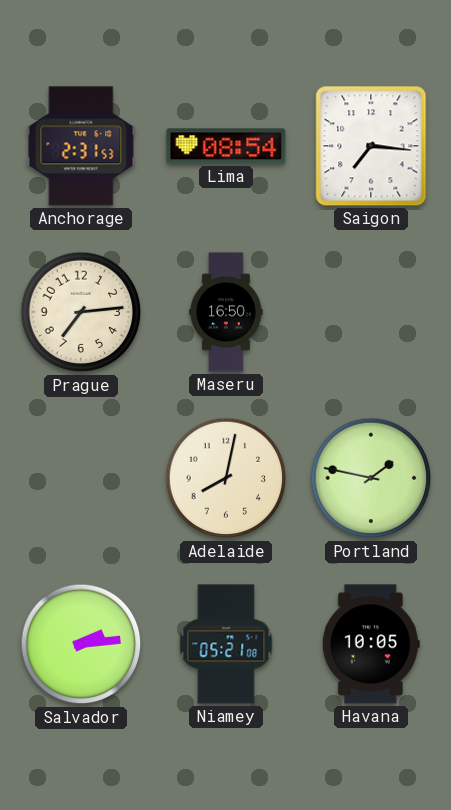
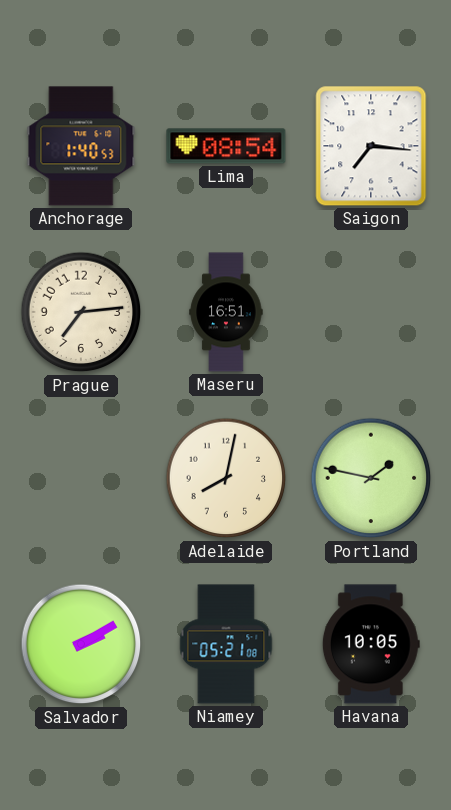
Anchorage: 2:31 -> 1:40
Maseru: 16:50 -> 16:51
Salvador: 2:14 -> 2:10
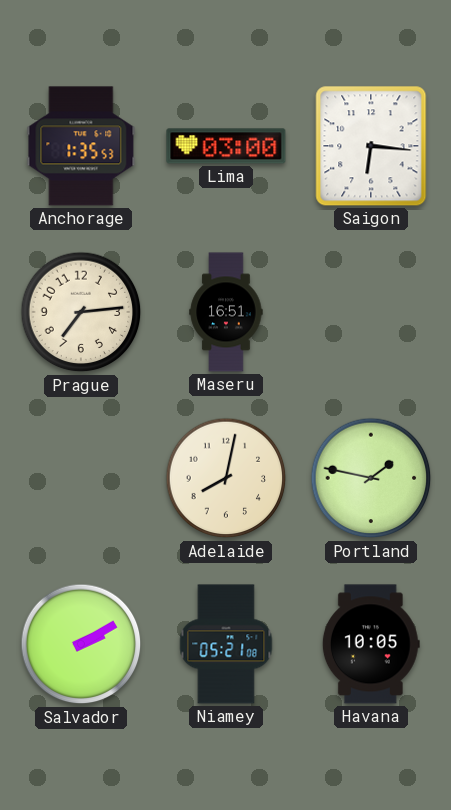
Anchorage: 1:40 -> 1:35
Lima: 08:54 -> 03:00
Saigon: 7:16 -> 6:16
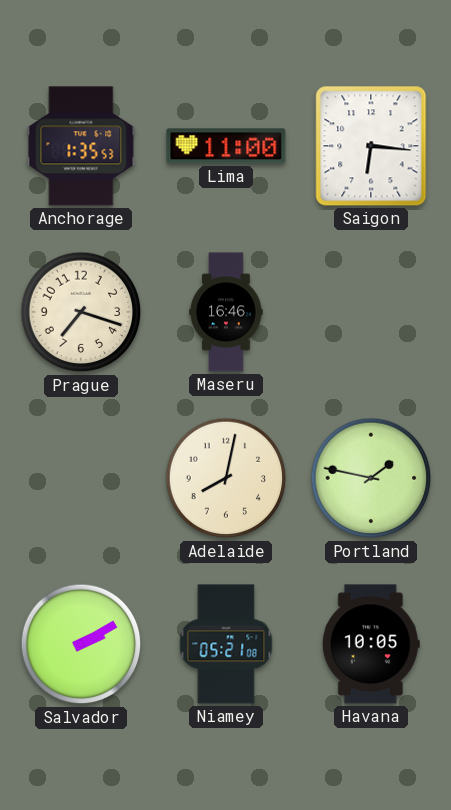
Lima: 03:00 -> 11:00
Prague: 7:14 -> 7:18
Maseru: 16:51 -> 16:46
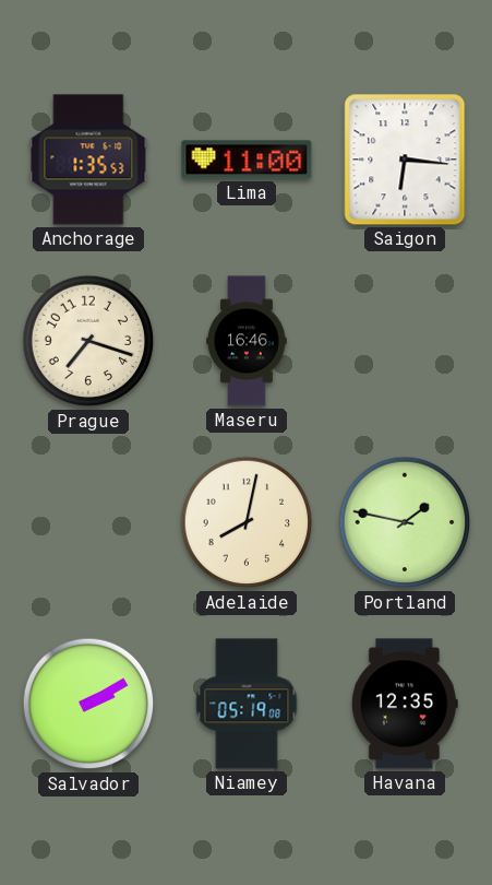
Niamey: 05:21 -> 05:19
Havana: 10:05 -> 12:35
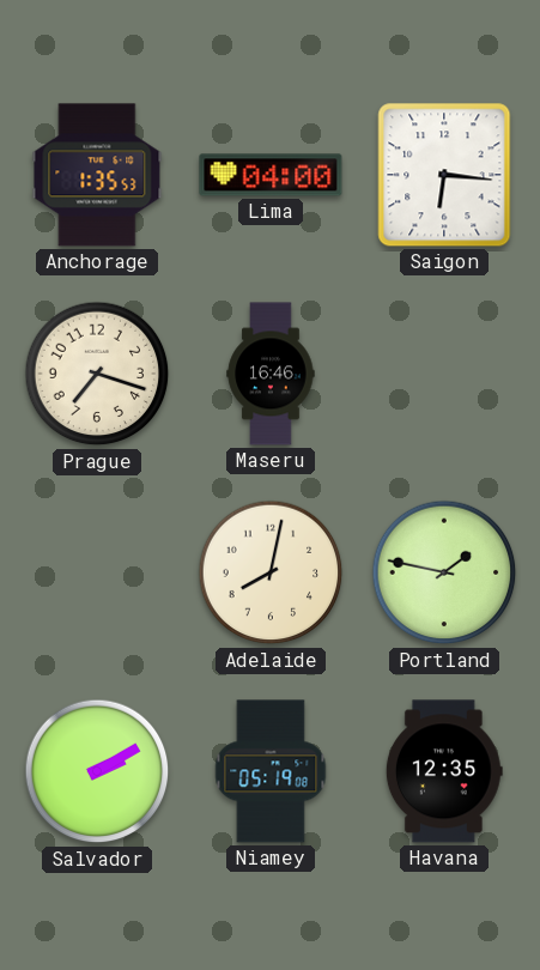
Lima: 11:00 -> 04:00
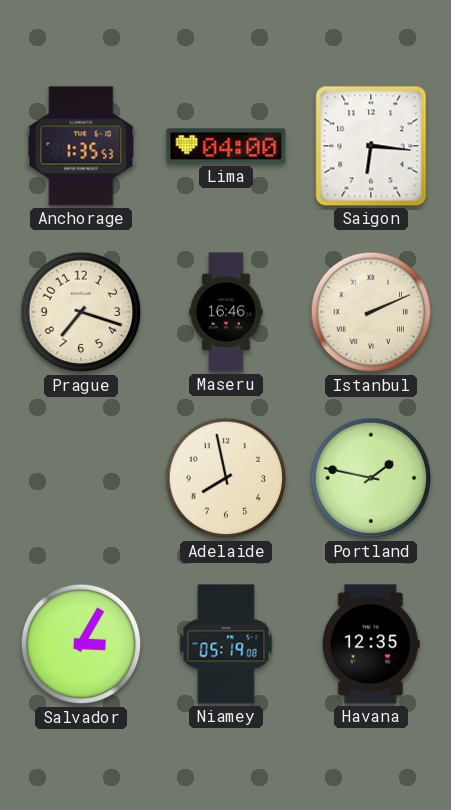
Istanbul: none -> 2:11
Adelaide: 8:02 -> 7:58
Salvador: 2:10 -> 3:05
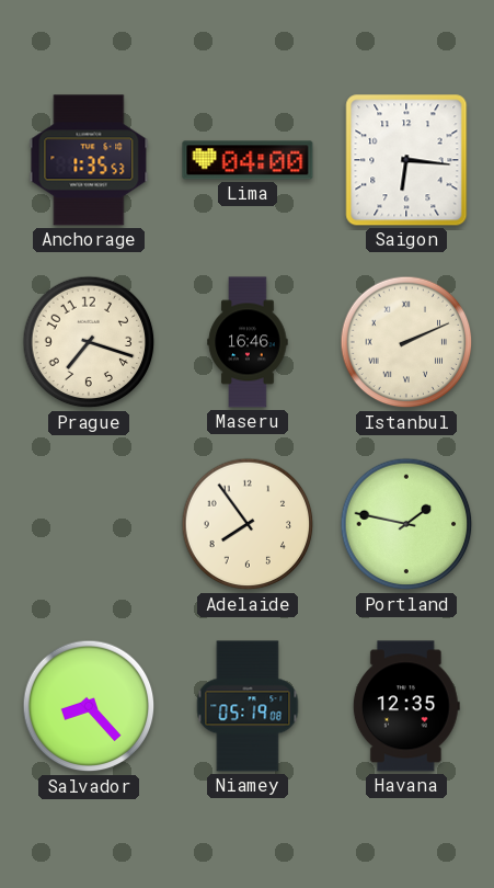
Adelaide: 7:58 -> 7:54
Salvador: 3:05 -> 8:23
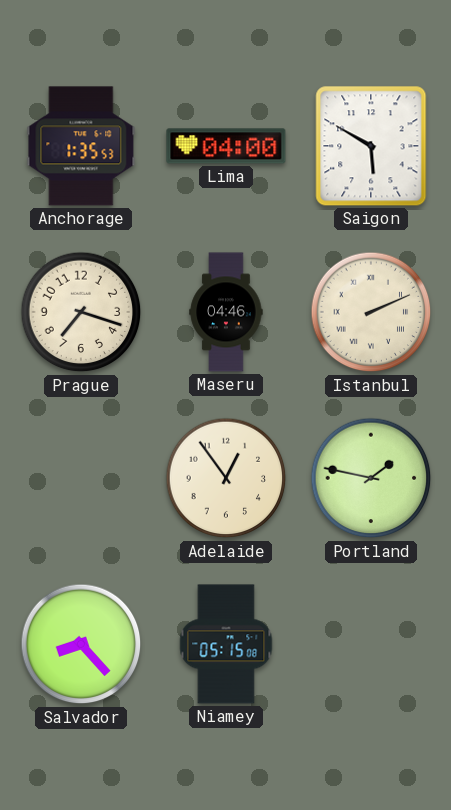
Saigon: 6:16 -> 5:50
Maseru: 16:46 -> 04:46
Adelaide: 7:54 -> 12:54
Niamey: 05:19 -> 05:15
Havana: 12:35 -> none
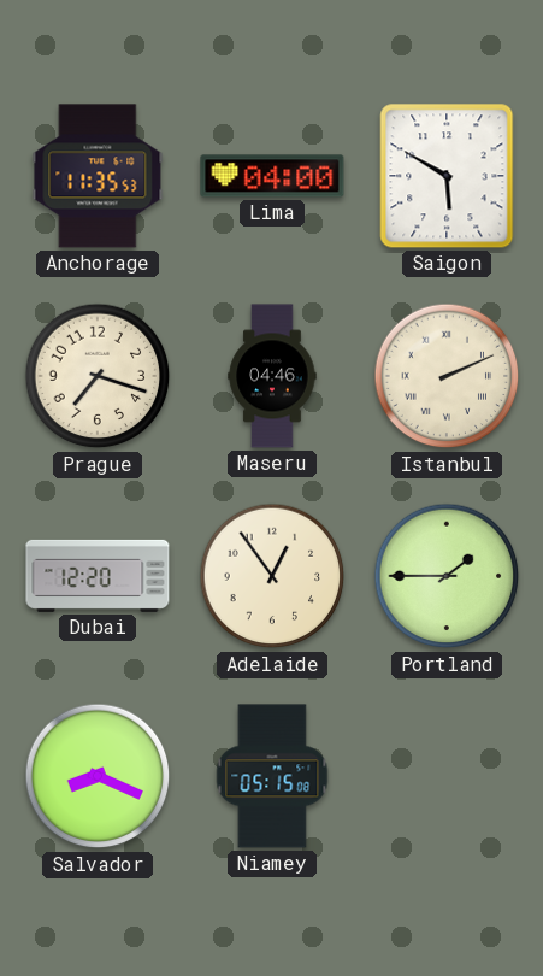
Anchorage: 1:35 -> 11:35
Dubai: none -> 12:20
Portland: 1:47 -> 1:45
Salvador: 8:23 -> 8:19
